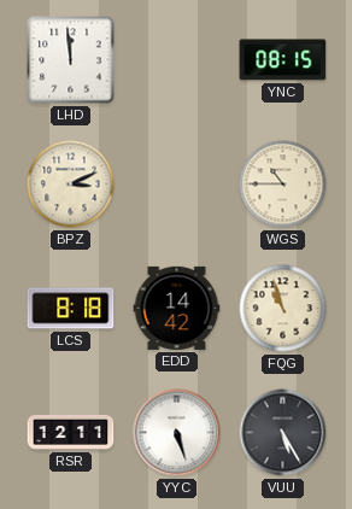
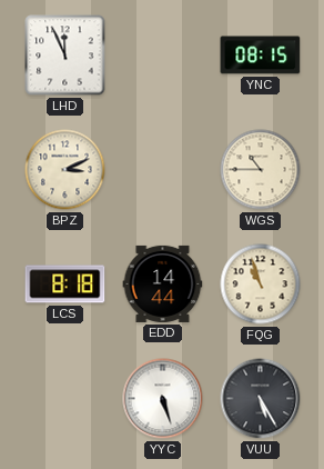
LHD: 11:59 -> 11:56
EDD: 14:42 -> 14:44
RSR: 12:11 -> none
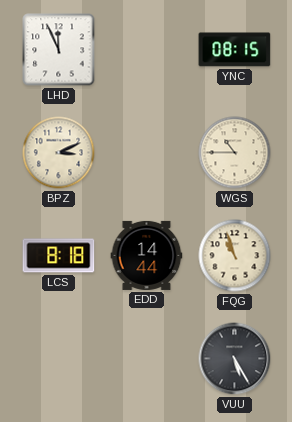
YYC: 5:27 -> none
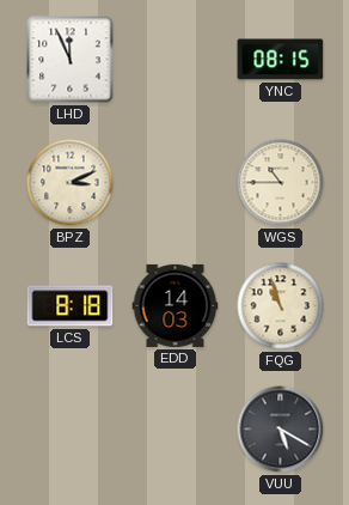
EDD: 14:44 -> 14:03
VUU: 5:25 -> 5:20
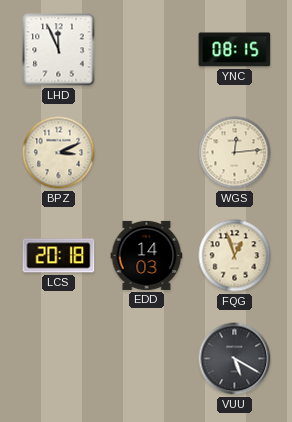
WGS: 10:45 -> 12:14
LCS: 8:18 -> 20:18
FQG: 10:57 -> 12:57
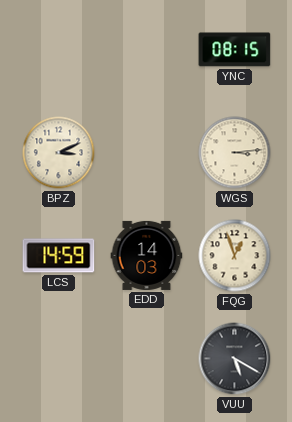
LHD: 11:56 -> none
WGS: 12:14 -> 3:14
LCS: 20:18 -> 14:59
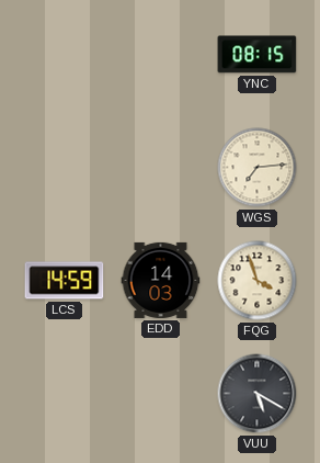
BPZ: 3:11 -> none
WGS: 3:14 -> 7:14
FQG: 12:57 -> 3:57
